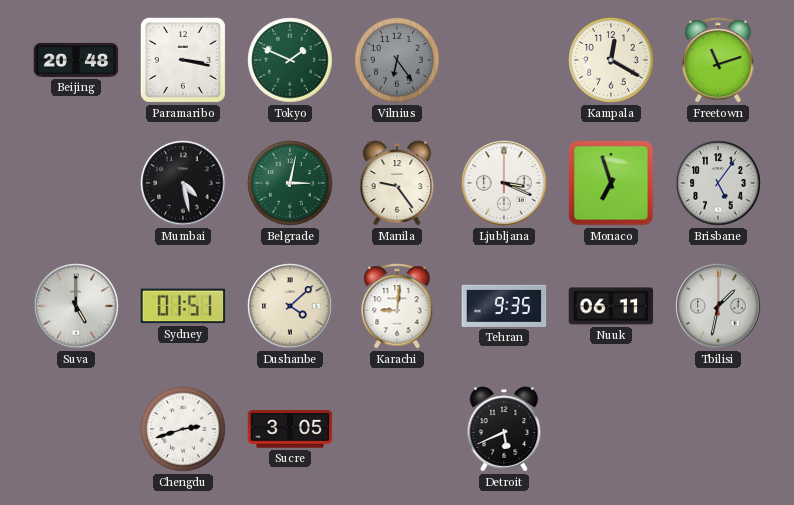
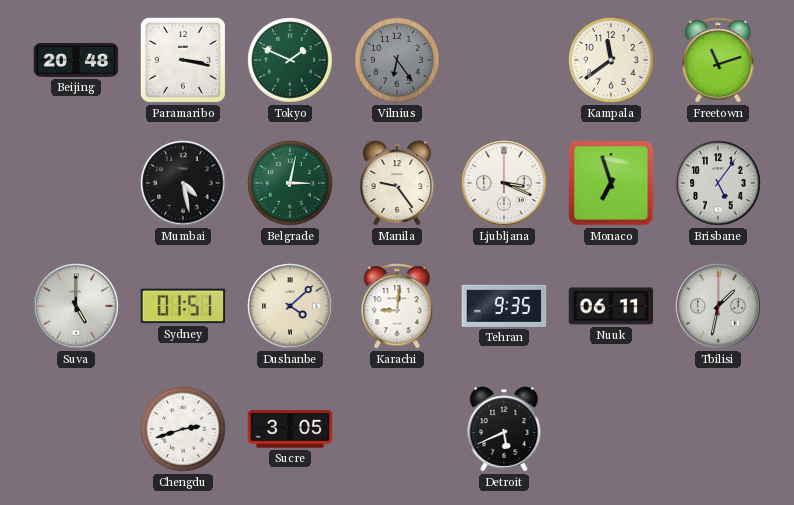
Kampala: 12:20 -> 11:39
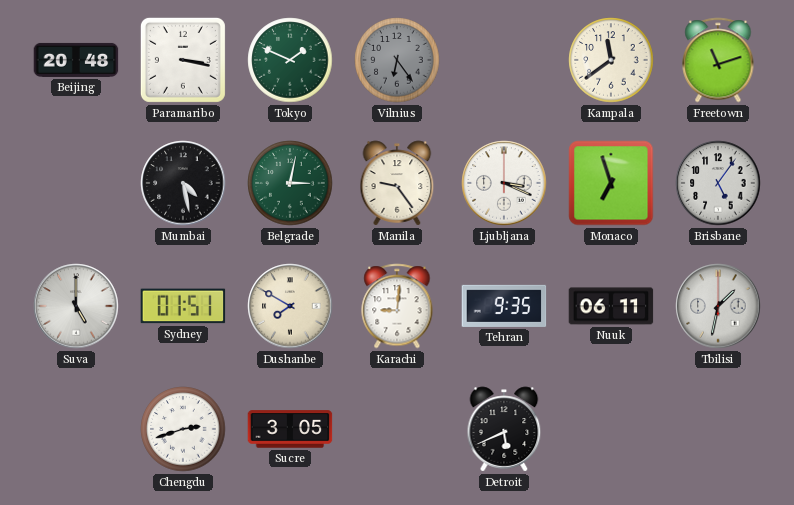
Dushanbe: 4:08 -> 7:50
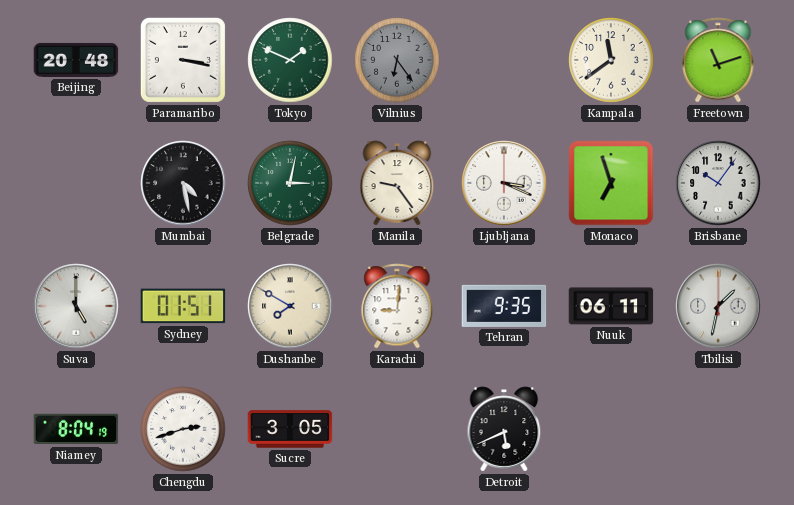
Brisbane: 5:06 -> 10:06
Niamey: none -> 8:04
